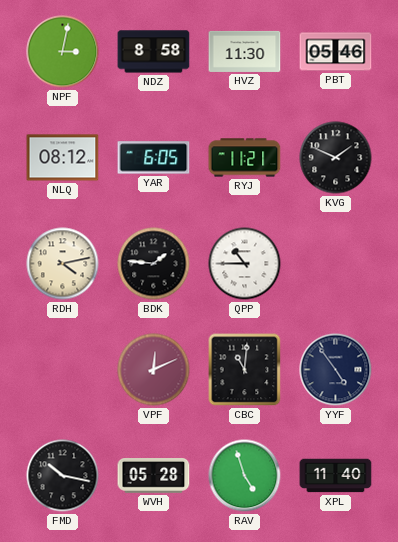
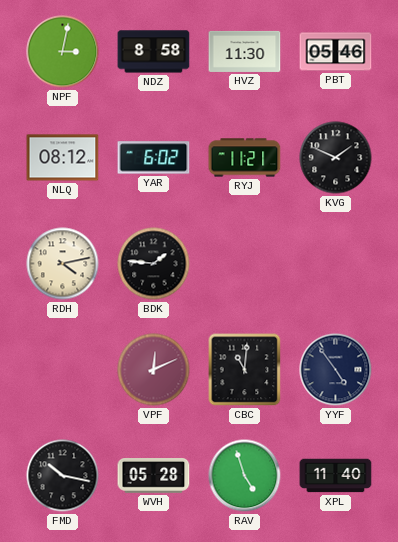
YAR: 6:05 -> 6:02
QPP: 10:45 -> none
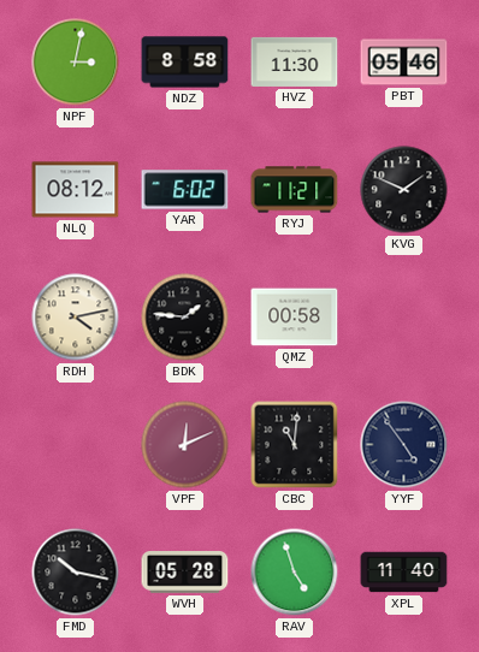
QMZ: none -> 00:58
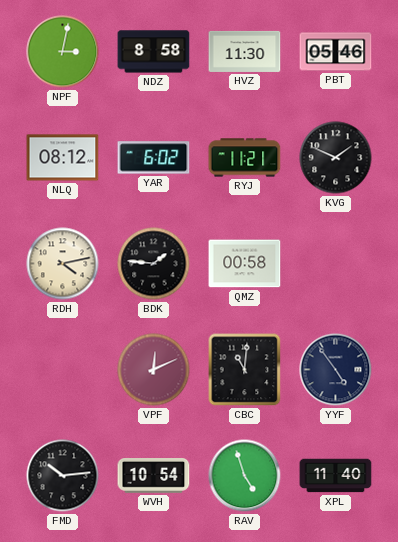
FMD: 10:17 -> 10:14
WVH: 05:28 -> 10:54
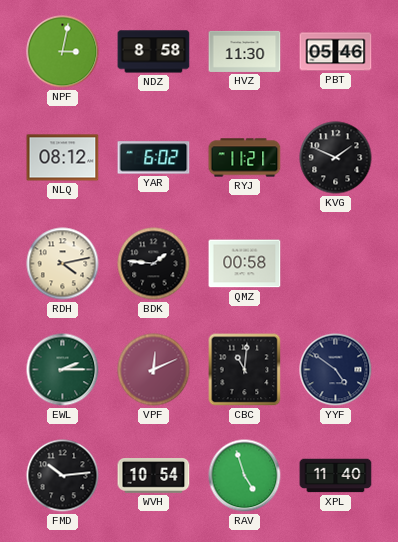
EWL: none -> 2:15
YYF: 4:54 -> 4:51
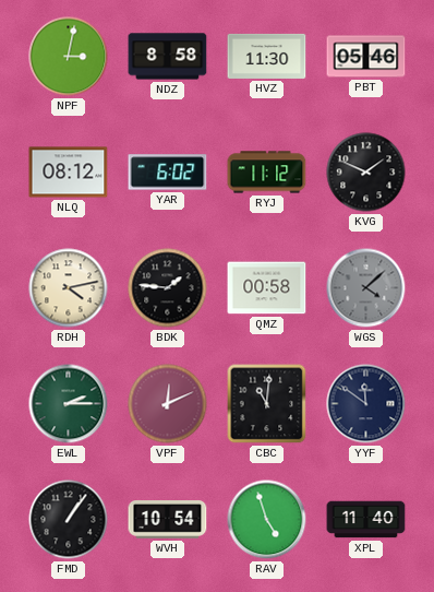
RYJ: 11:21 -> 11:12
WGS: none -> 4:08
YYF: 4:51 -> 11:51
FMD: 10:14 -> 1:06
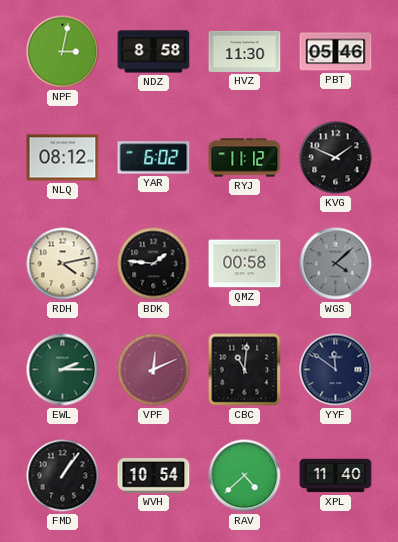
RAV: 4:57 -> 4:38
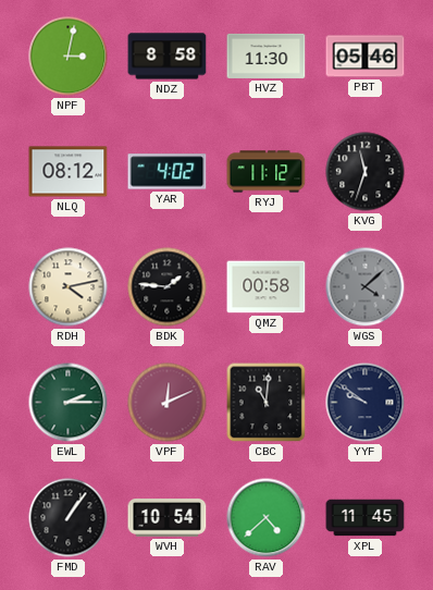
YAR: 6:02 -> 4:02
KVG: 1:49 -> 11:33
YYF: 11:51 -> 9:51
XPL: 11:40 -> 11:45
